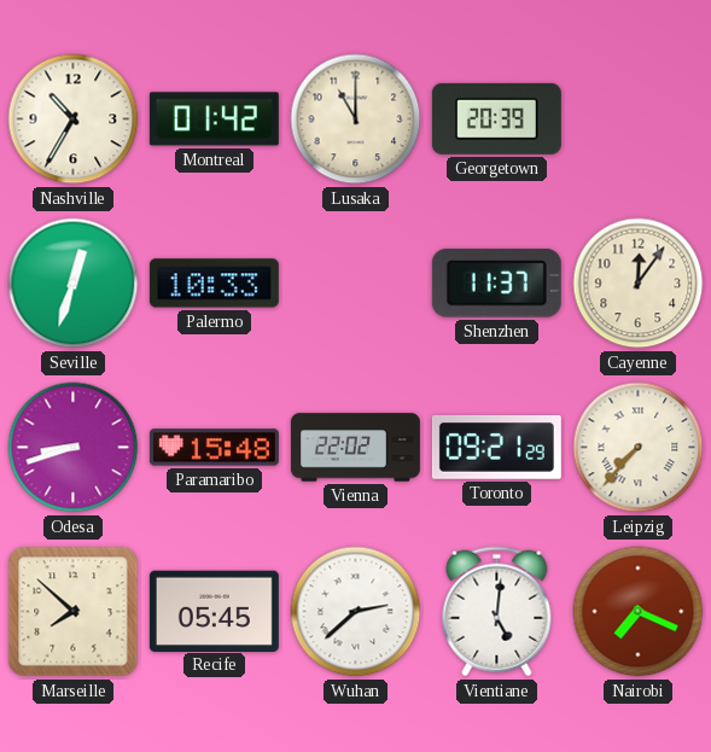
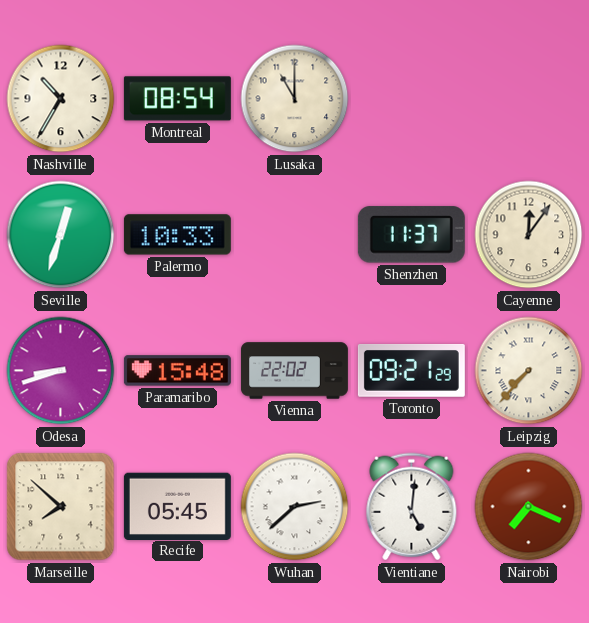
Montreal: 01:42 -> 08:54
Georgetown: 20:39 -> none
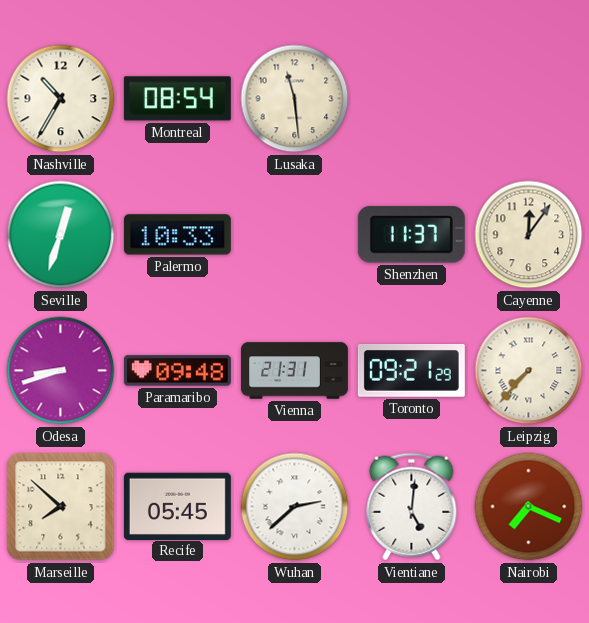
Lusaka: 11:00 -> 11:29
Paramaribo: 15:48 -> 09:48
Vienna: 22:02 -> 21:31
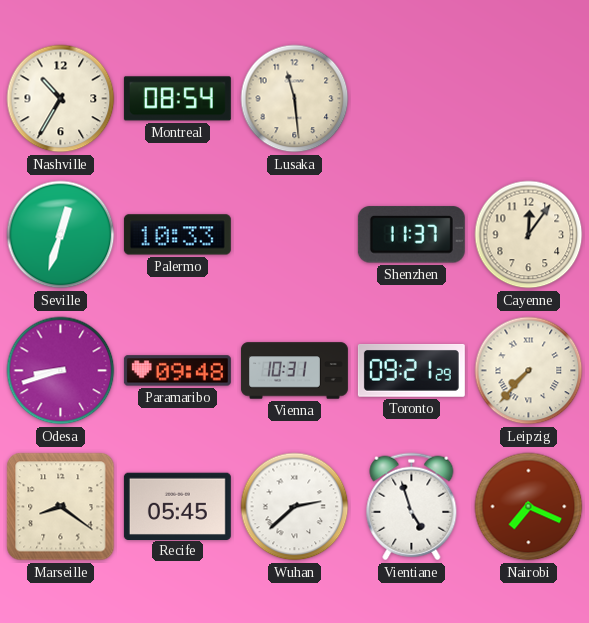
Vienna: 21:31 -> 10:31
Marseille: 7:52 -> 8:21
Vientiane: 5:01 -> 4:57
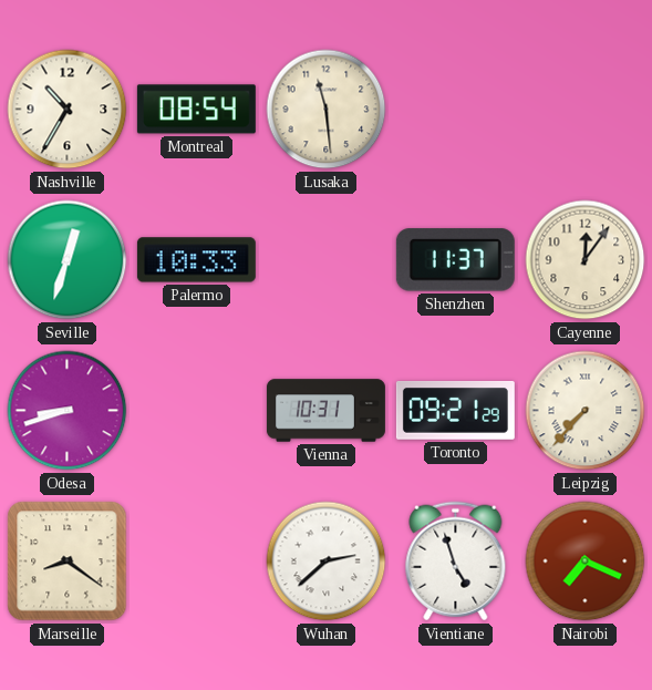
Paramaribo: 09:48 -> none
Recife: 05:45 -> none
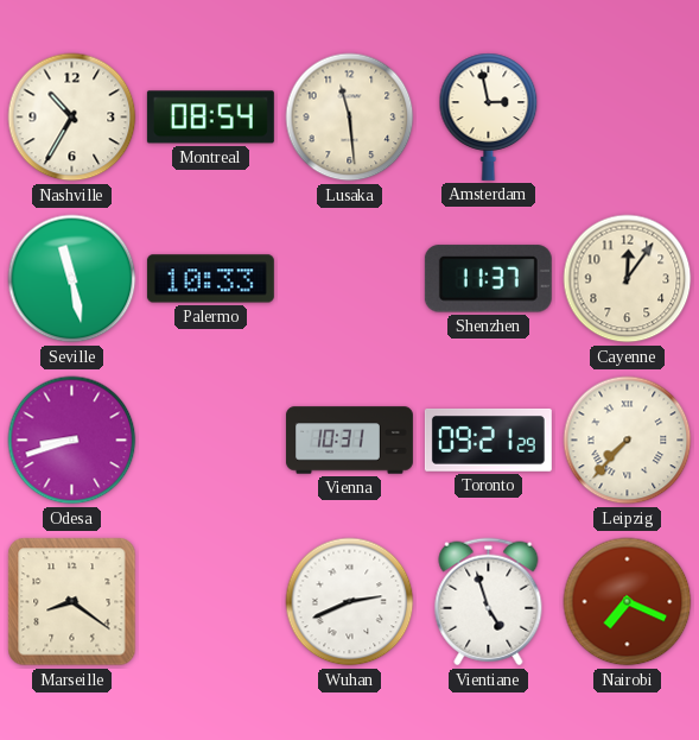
Amsterdam: none -> 2:58
Seville: 12:33 -> 11:28
Wuhan: 2:38 -> 2:41
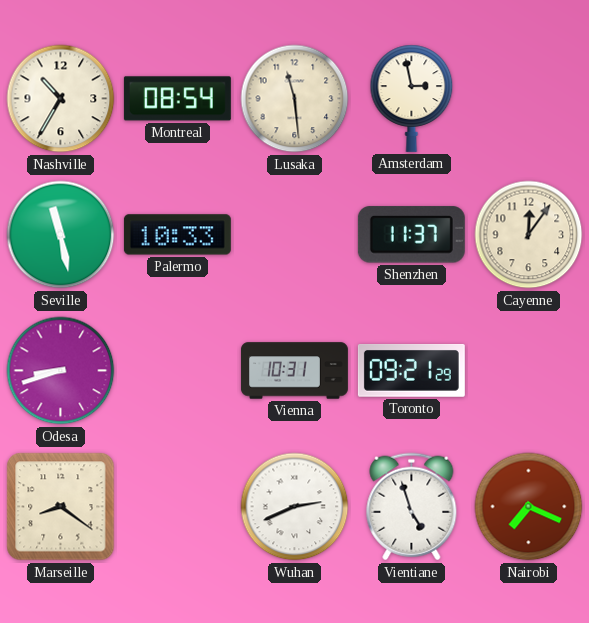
Leipzig: 7:37 -> none
